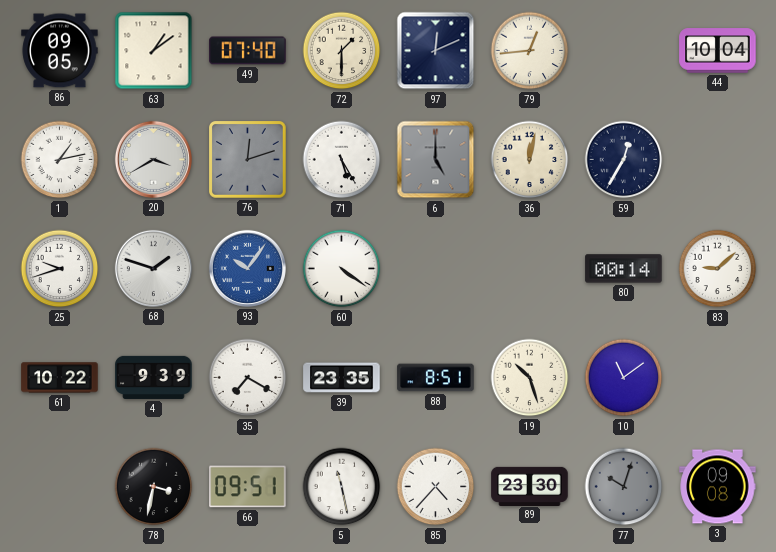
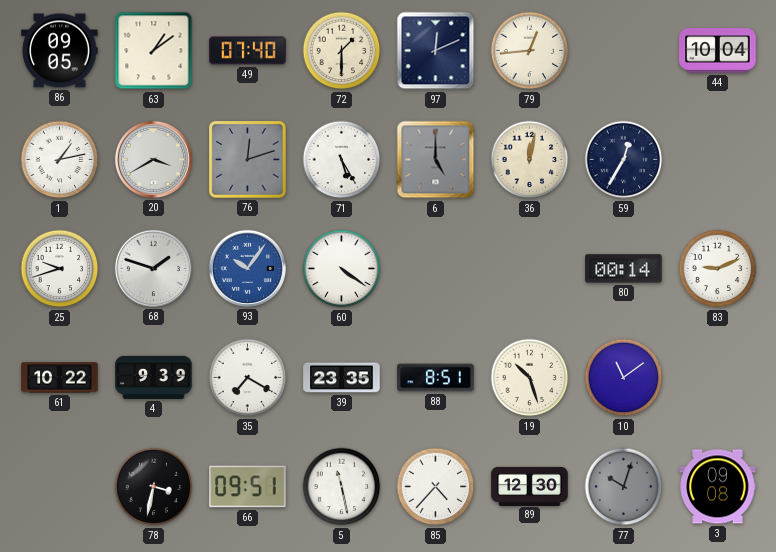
83: 9:08 -> 9:11
89: 23:30 -> 12:30
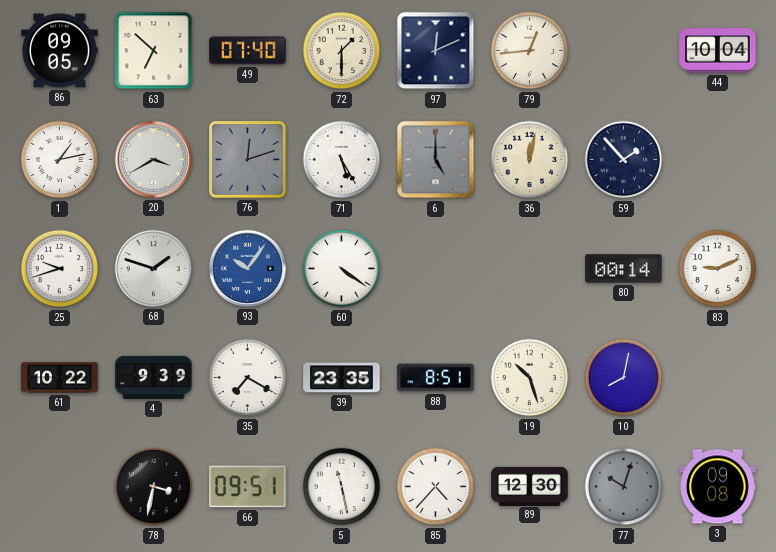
63: 1:09 -> 6:52
59: 12:35 -> 1:53
10: 11:09 -> 8:02
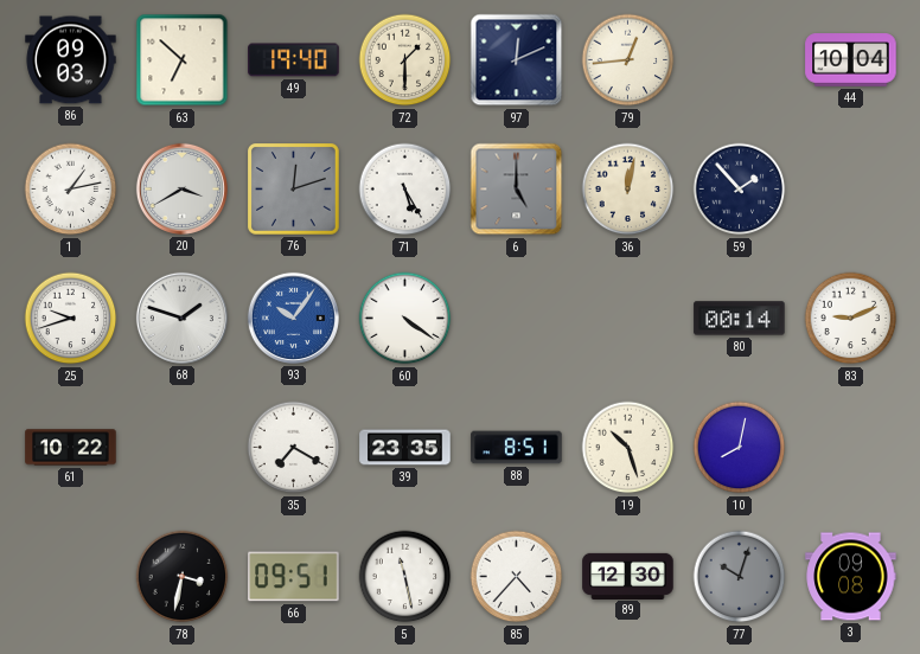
86: 09:05 -> 09:03
49: 07:40 -> 19:40
4: 9:39 -> none
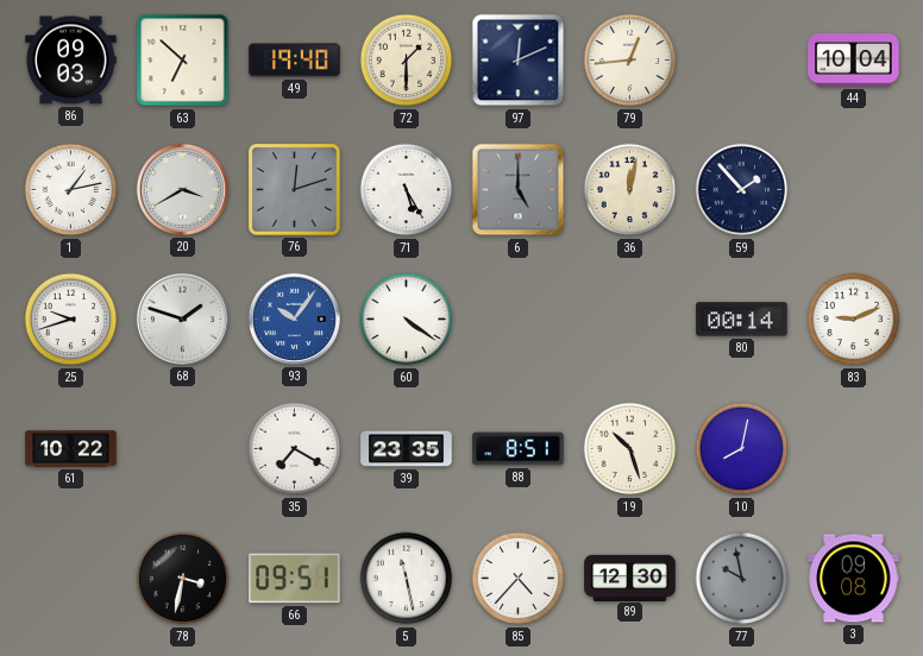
77: 10:03 -> 9:58
